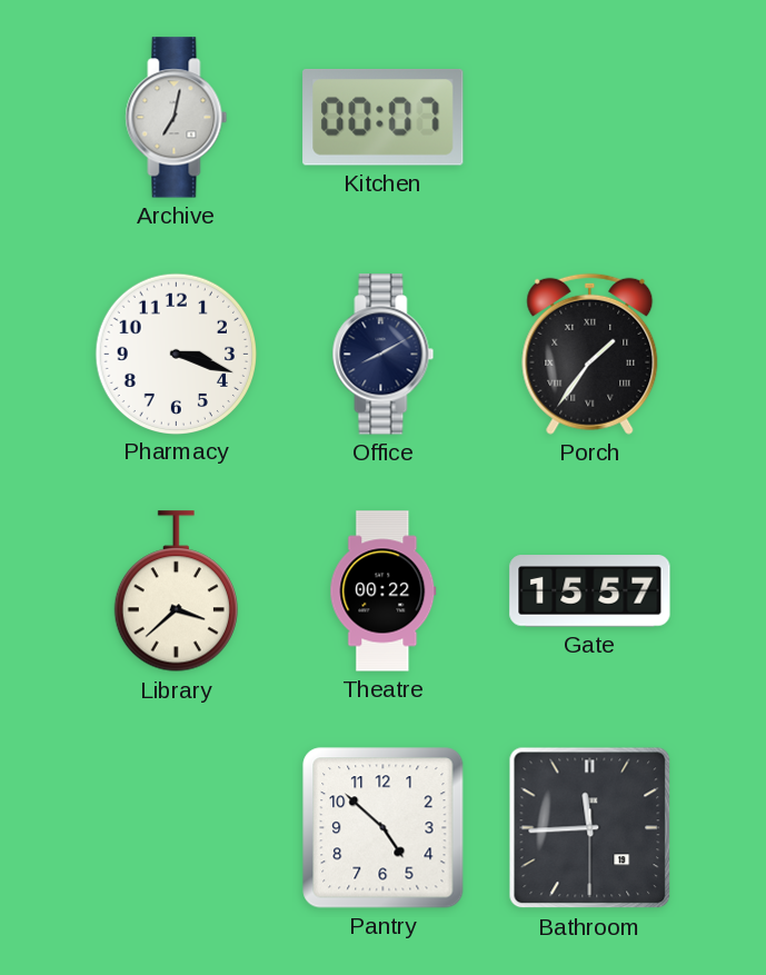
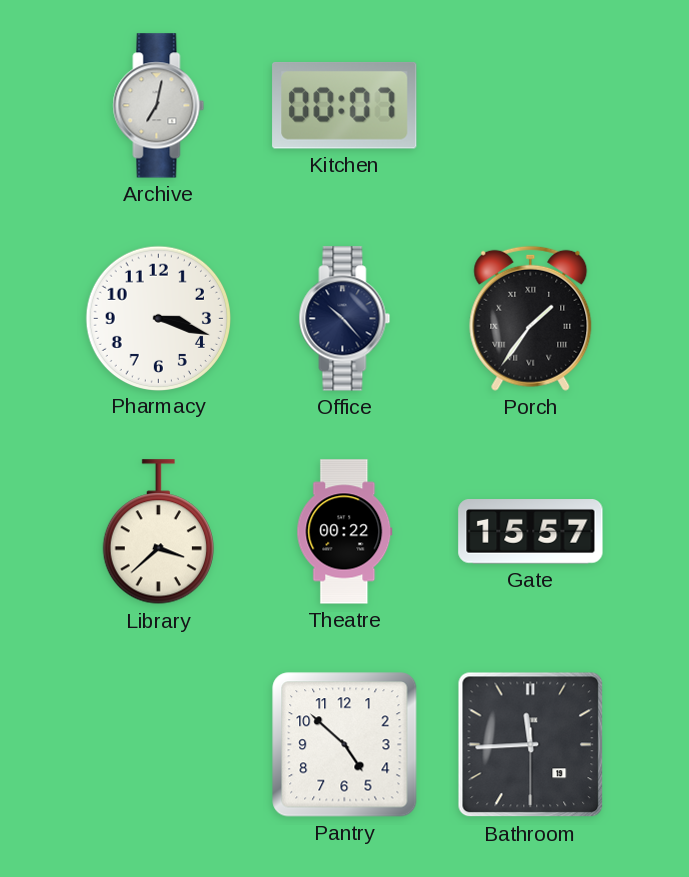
Office: 8:10 -> 10:23
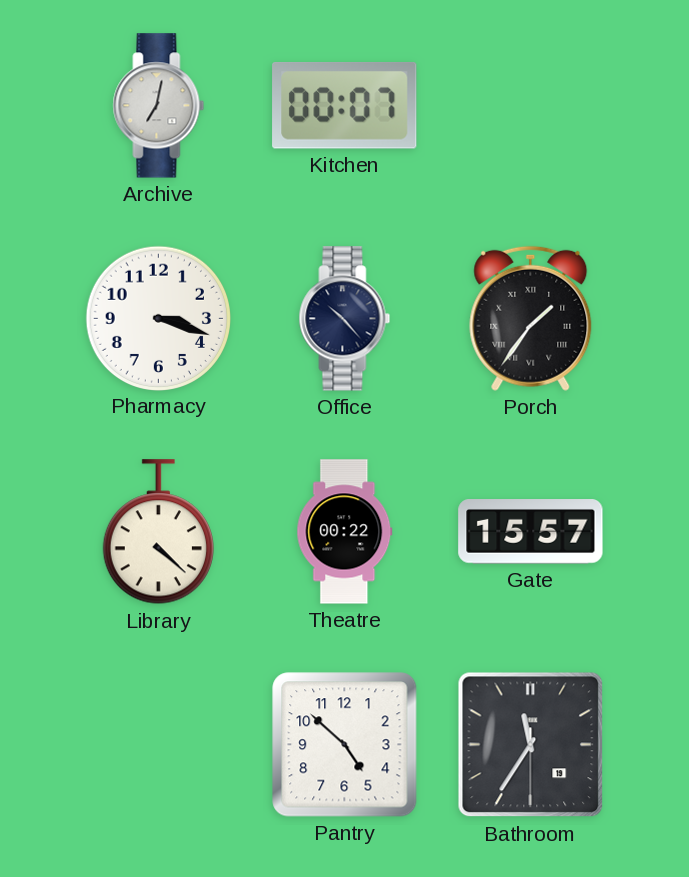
Library: 3:38 -> 4:22
Bathroom: 11:44 -> 11:35
